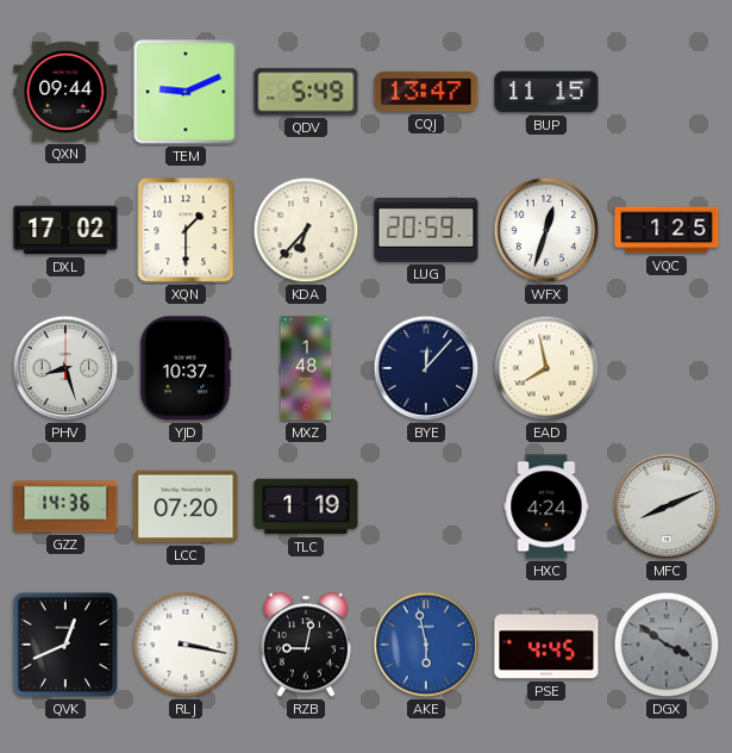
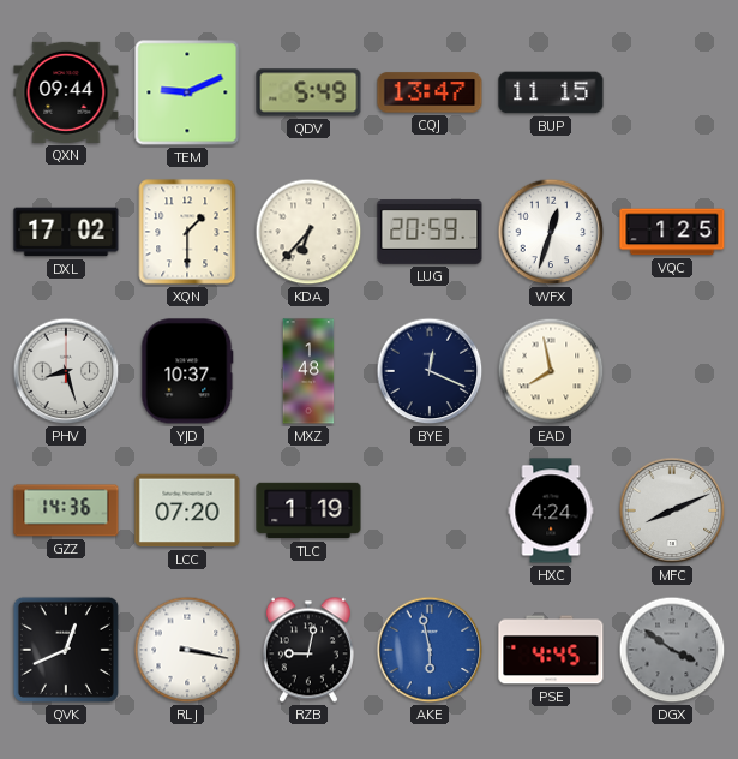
BYE: 12:07 -> 12:19
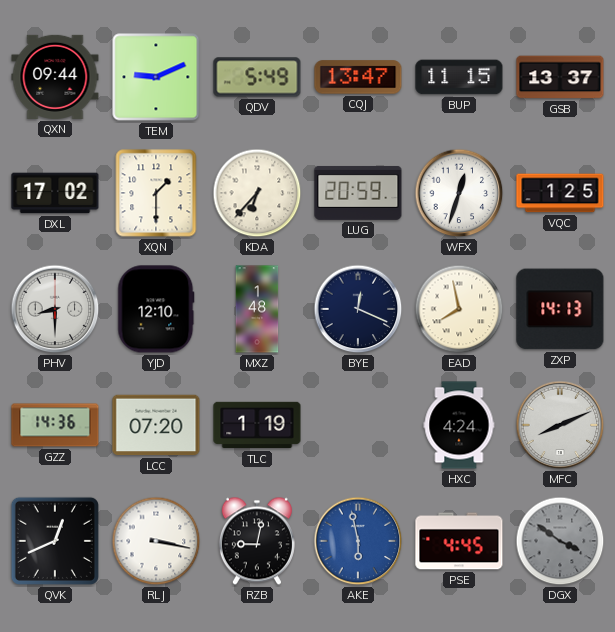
GSB: none -> 13:37
PHV: 8:27 -> 8:30
YJD: 10:37 -> 12:10
ZXP: none -> 14:13
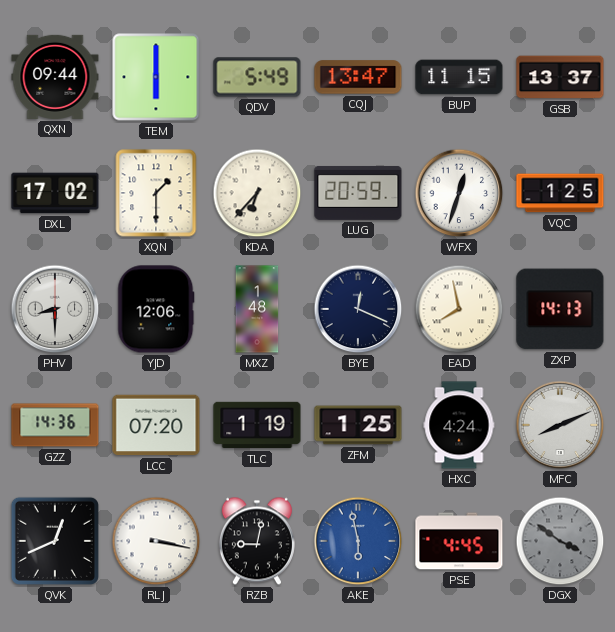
TEM: 9:11 -> 6:00
YJD: 12:10 -> 12:06
ZFM: none -> 1:25
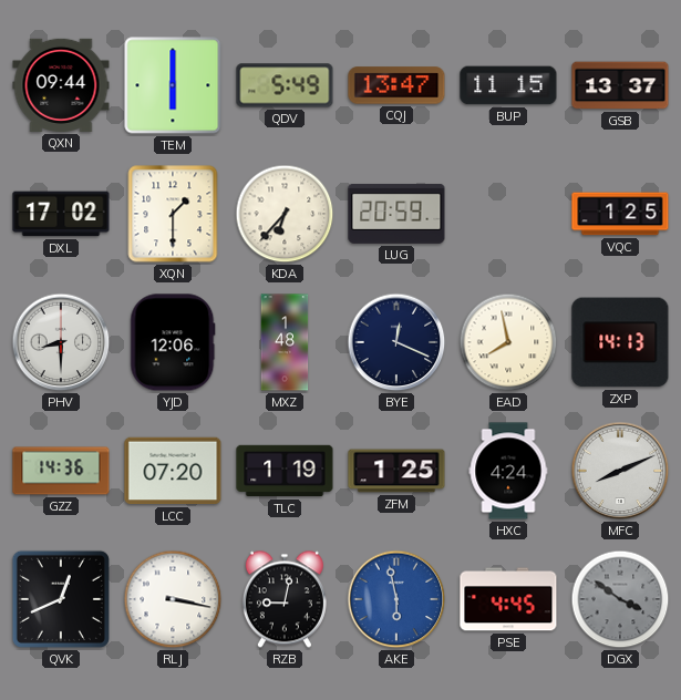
WFX: 12:33 -> none
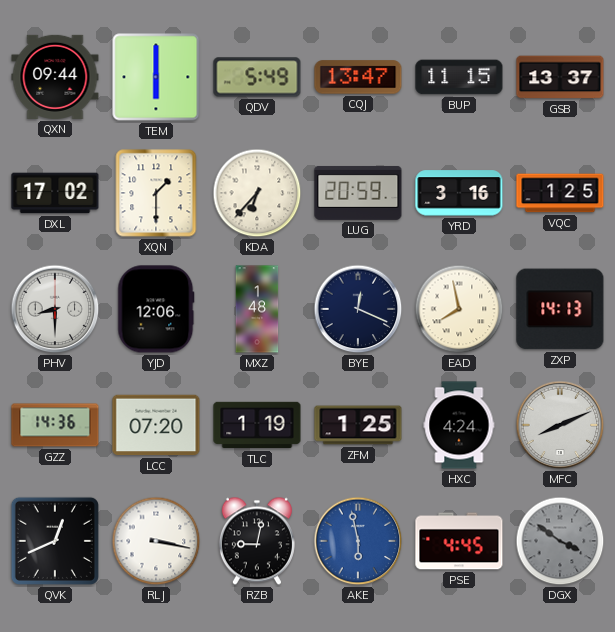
YRD: none -> 3:16
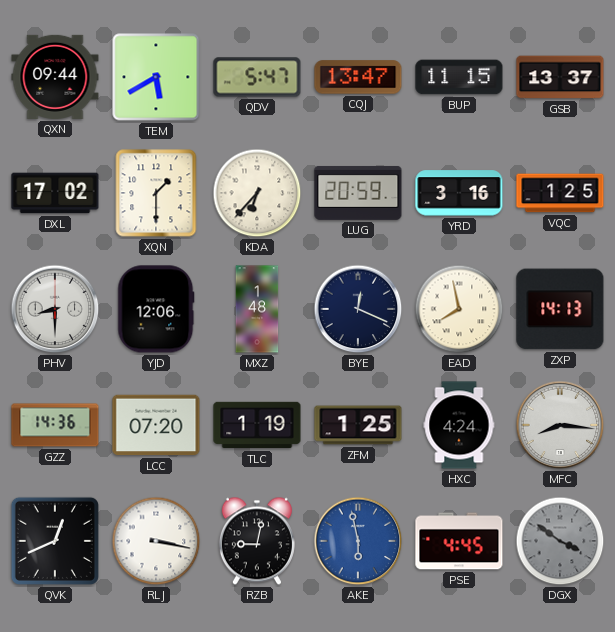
TEM: 6:00 -> 5:40
QDV: 5:49 -> 5:47
MFC: 8:11 -> 8:16
